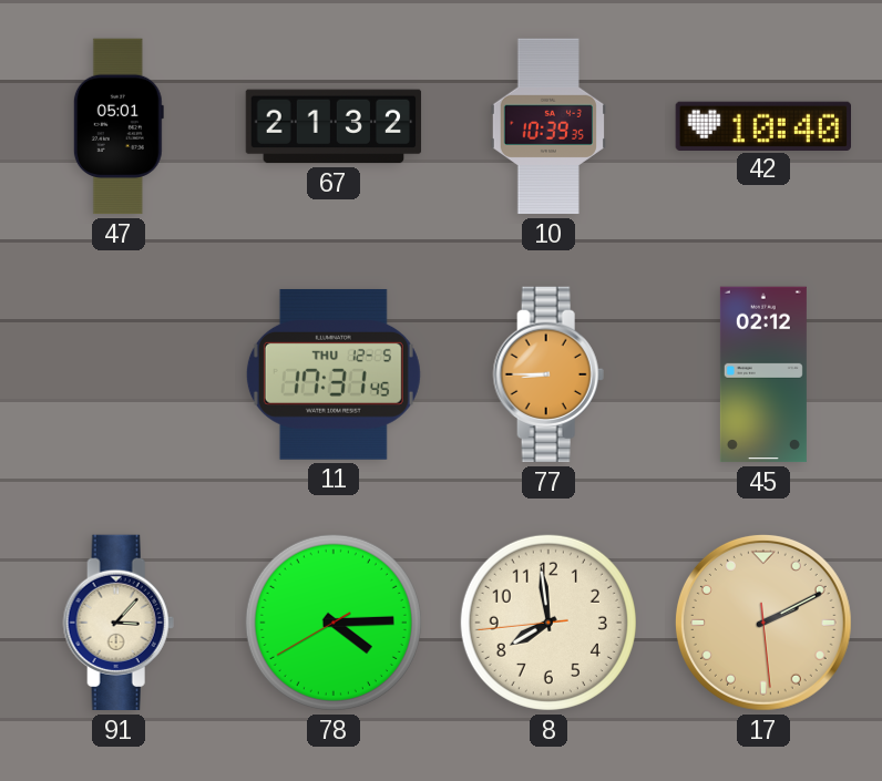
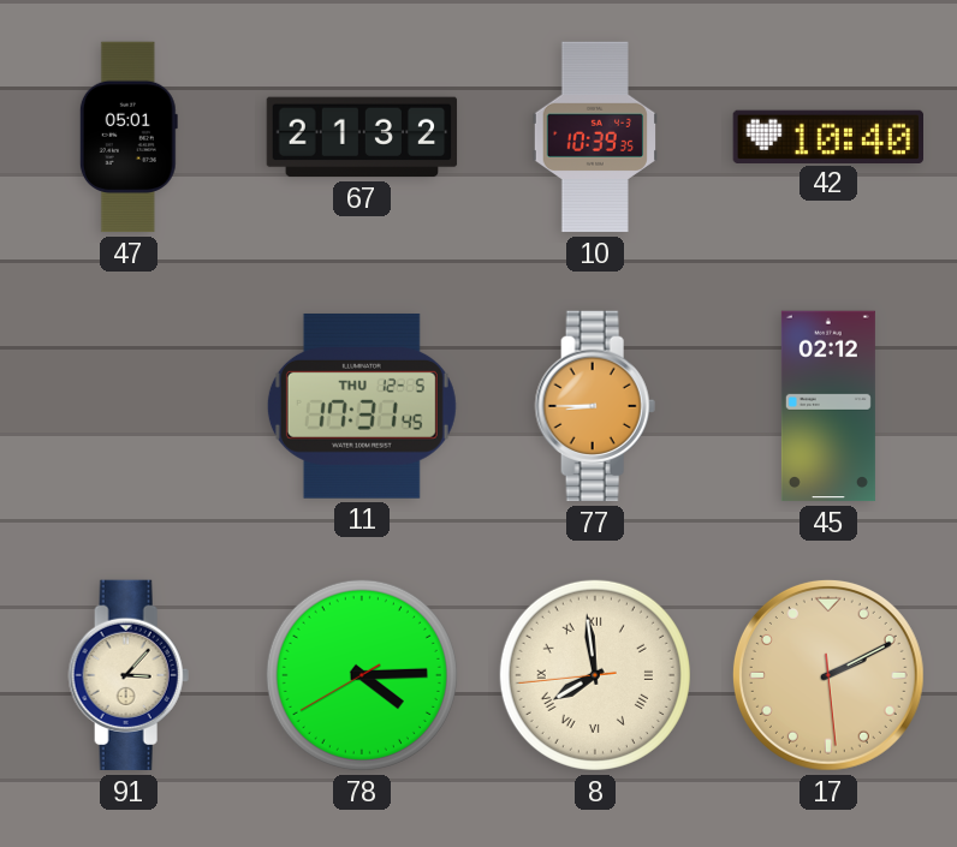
8 numerals: Arabic -> Roman
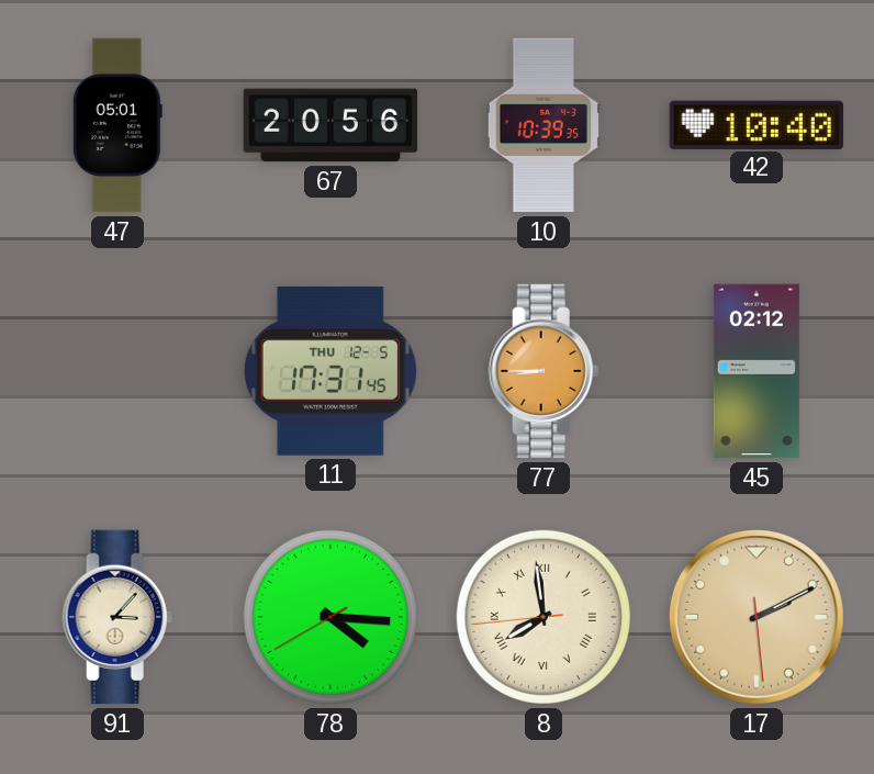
67: 21:32 -> 20:56
78: 4:14 -> 4:15
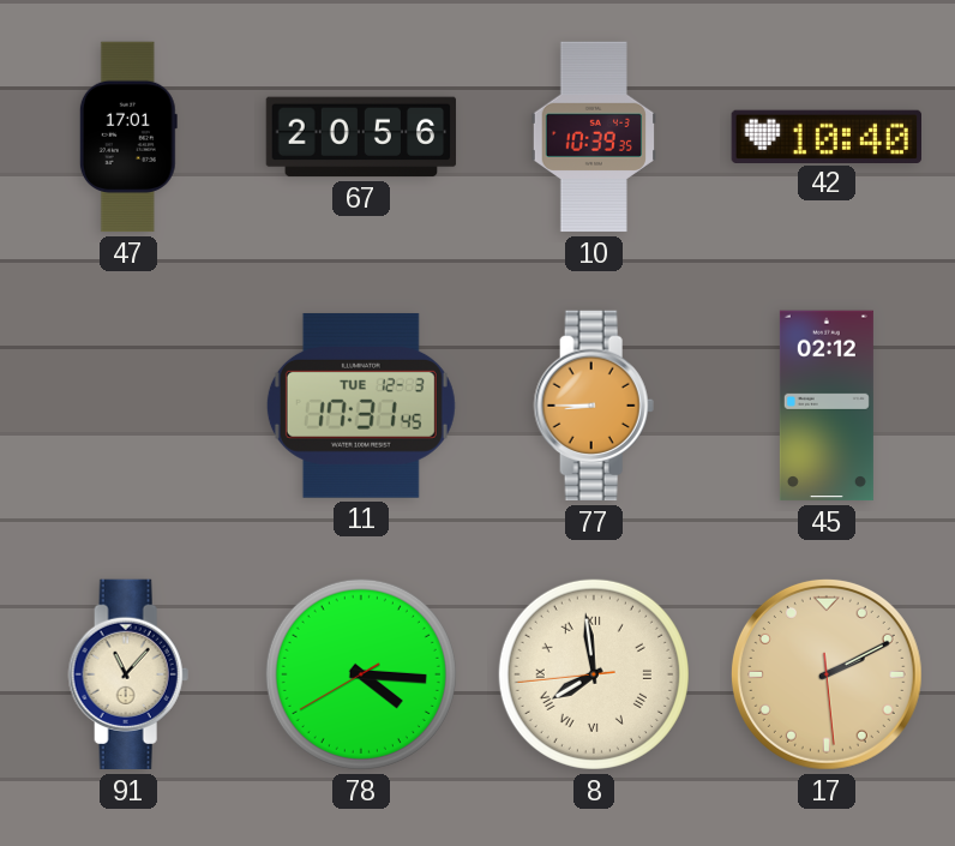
47: 05:01 -> 17:01
11 date: THU 12-5 -> TUE 12-3
91: 3:07 -> 11:07
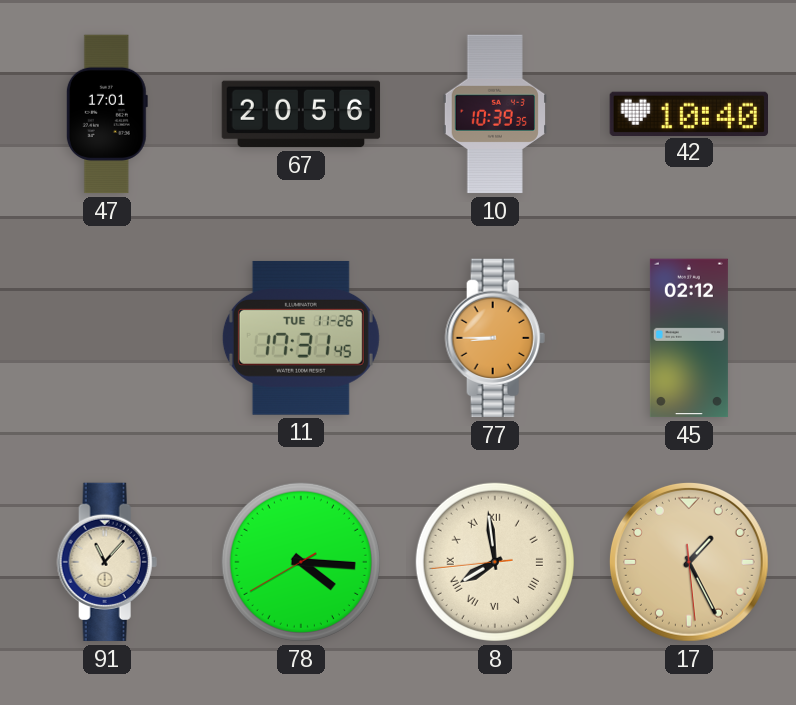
11 date: TUE 12-3 -> TUE 11-26
17: 2:10 -> 1:25
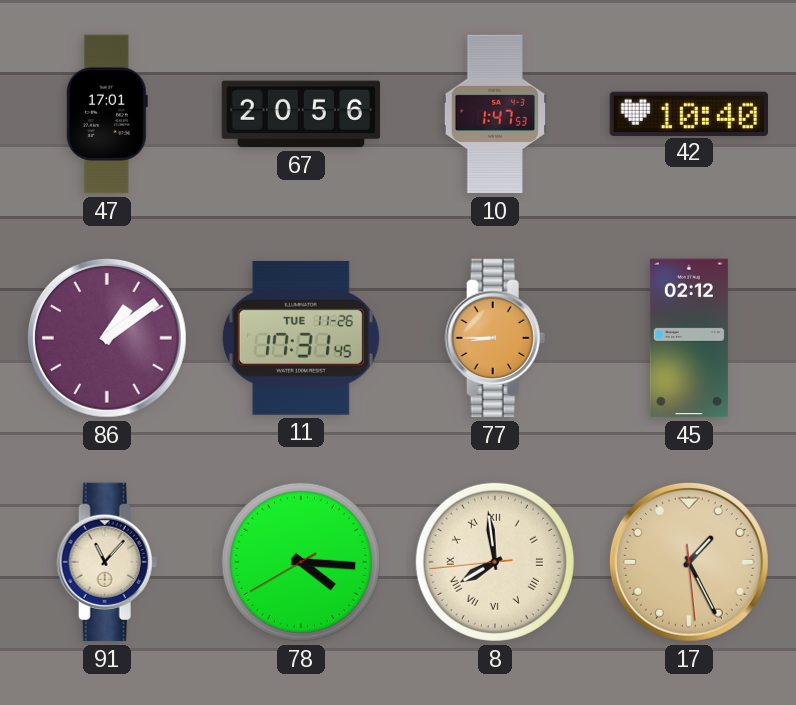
10: 10:39 -> 1:47
86: none -> 1:09
